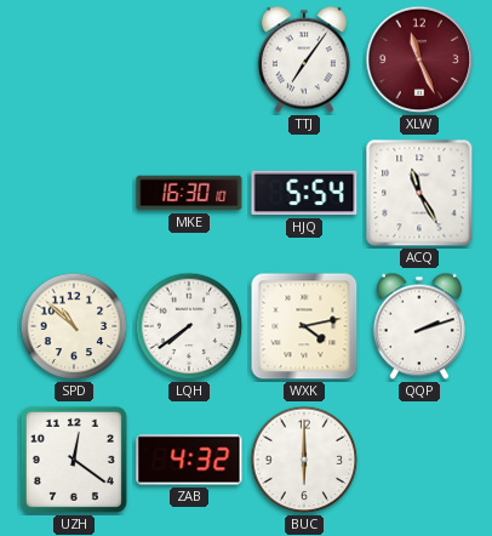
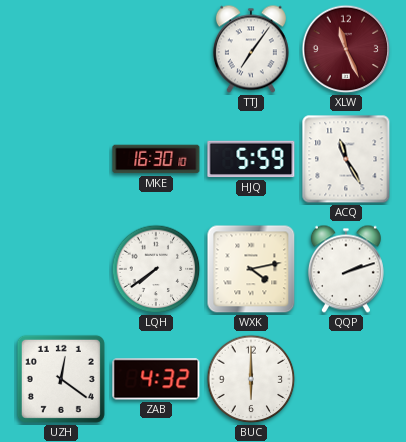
HJQ: 5:54 -> 5:59
SPD: 10:52 -> none
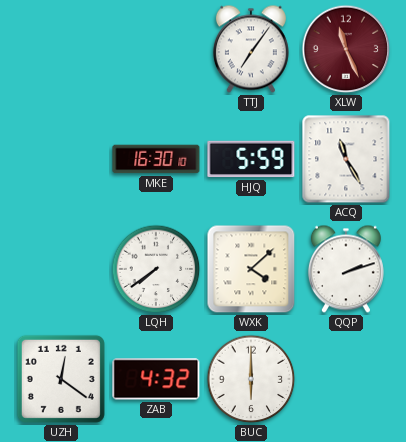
WXK: 4:13 -> 4:08
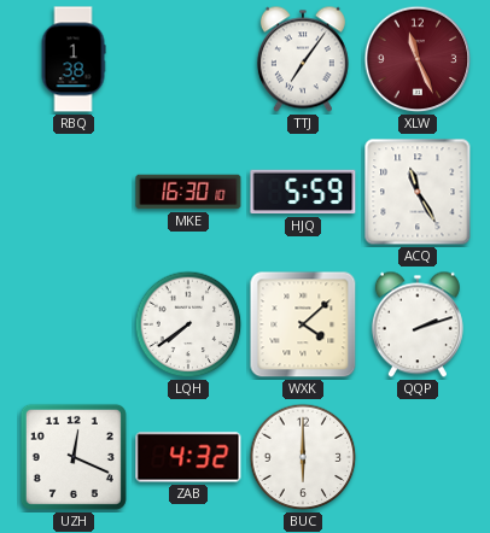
RBQ: none -> 1:38
UZH: 12:21 -> 12:19
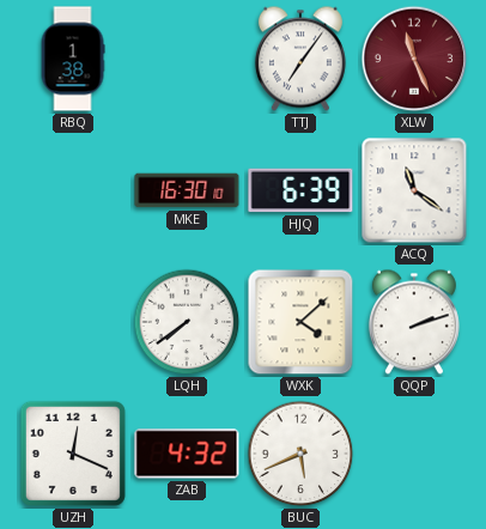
HJQ: 5:59 -> 6:39
ACQ: 11:25 -> 11:21
BUC: 6:00 -> 5:41
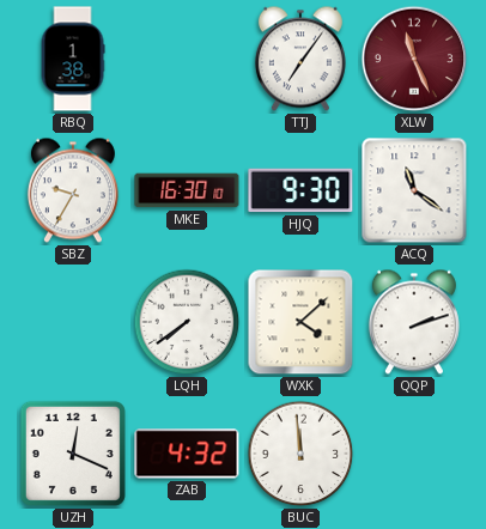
SBZ: none -> 9:35
HJQ: 6:39 -> 9:30
BUC: 5:41 -> 11:59
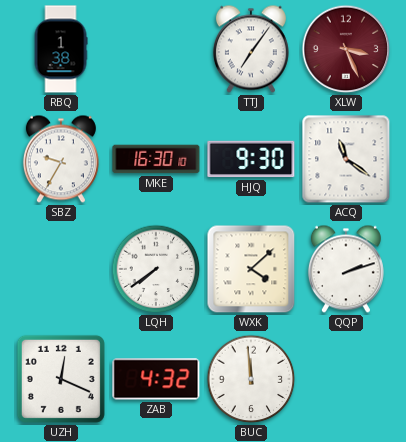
XLW: 11:26 -> 3:26
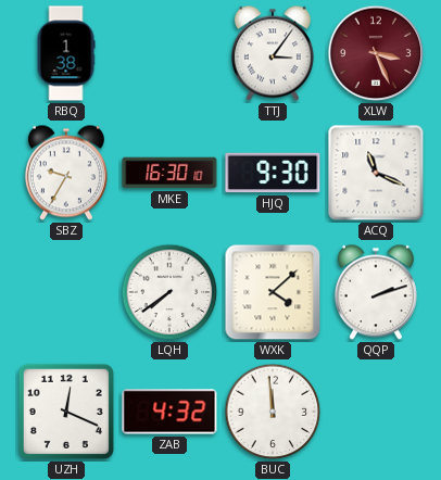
TTJ: 7:06 -> 3:06
ACQ: 11:21 -> 11:19
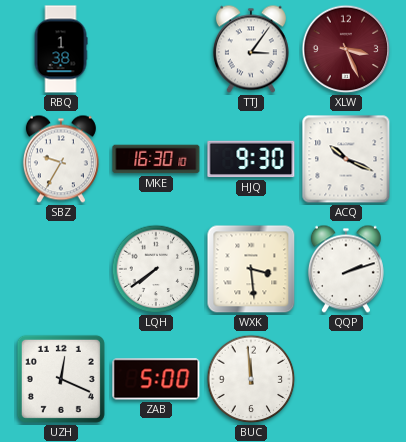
ACQ: 11:19 -> 10:19
WXK: 4:08 -> 3:29
ZAB: 4:32 -> 5:00
